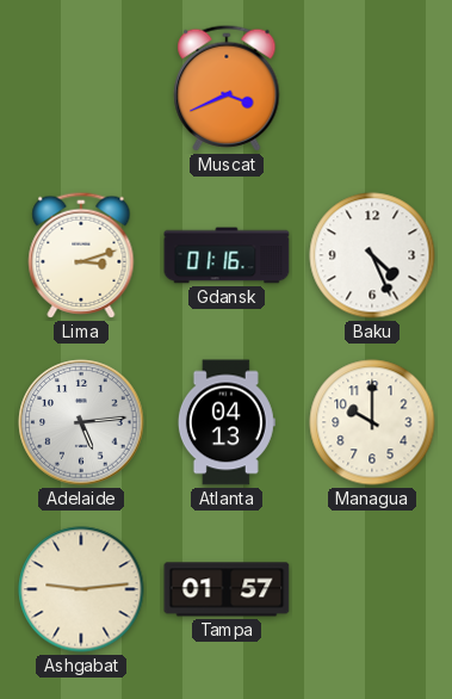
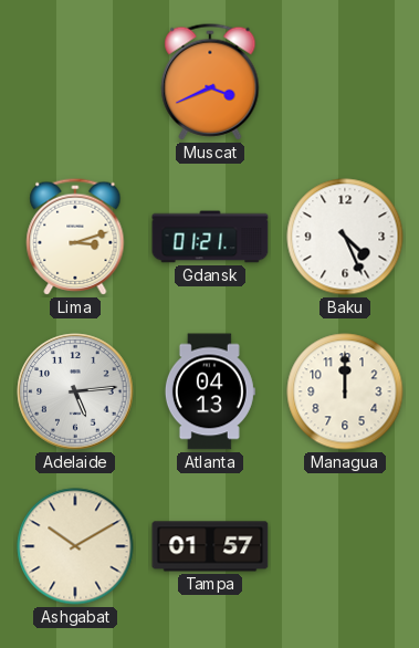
Gdansk: 01:16 -> 01:21
Managua: 10:00 -> 12:00
Ashgabat: 9:14 -> 10:10
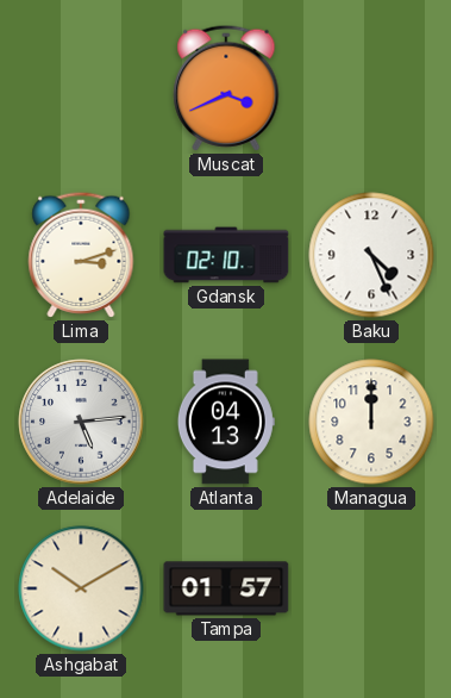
Gdansk: 01:21 -> 02:10
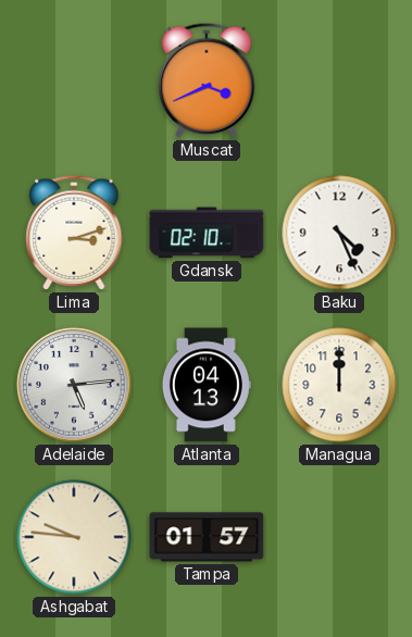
Ashgabat: 10:10 -> 9:46
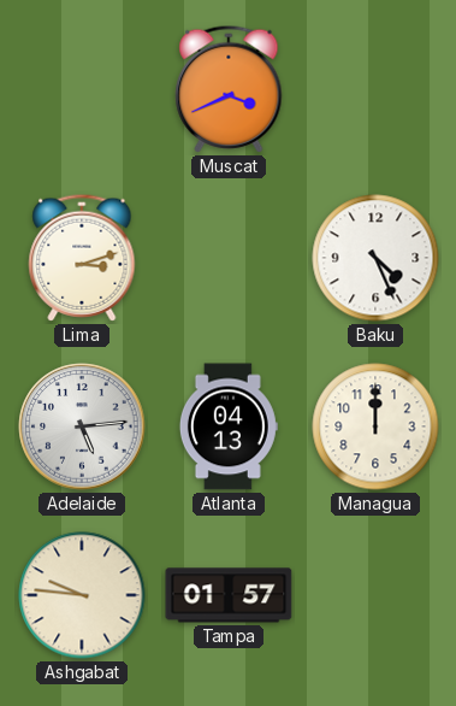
Gdansk: 02:10 -> none
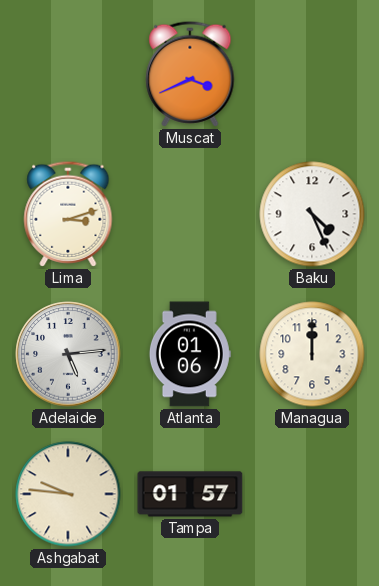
Atlanta: 04:13 -> 01:06
